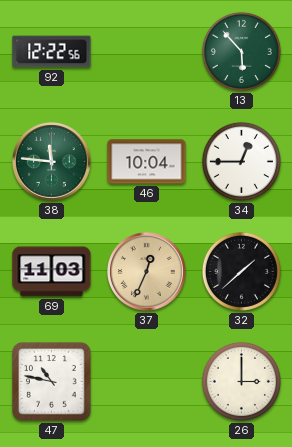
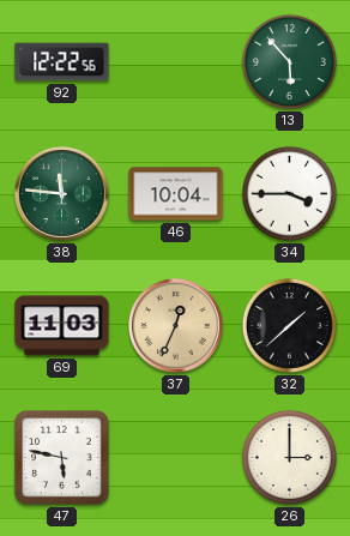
34: 12:45 -> 3:45
47: 10:47 -> 5:47
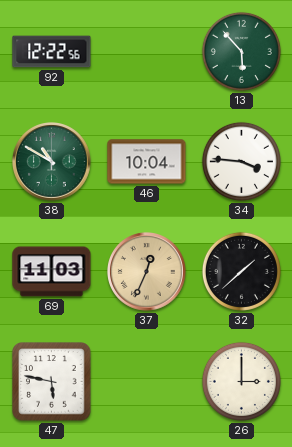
38: 11:46 -> 10:50
34: 3:45 -> 3:46
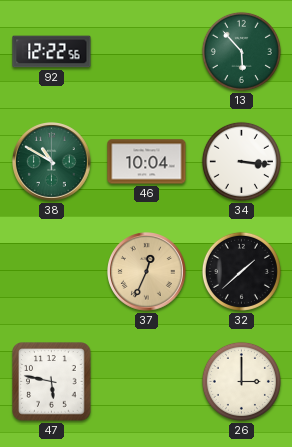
34: 3:46 -> 3:16
69: 11:03 -> none
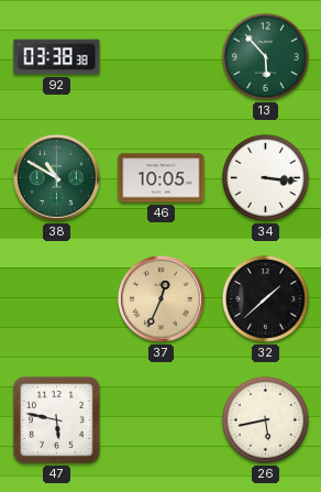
92: 12:22 -> 03:38
46: 10:04 -> 10:05
26: 3:00 -> 5:43
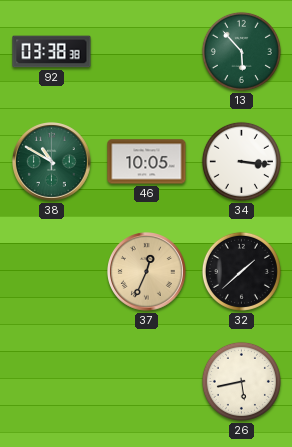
47: 5:47 -> none
